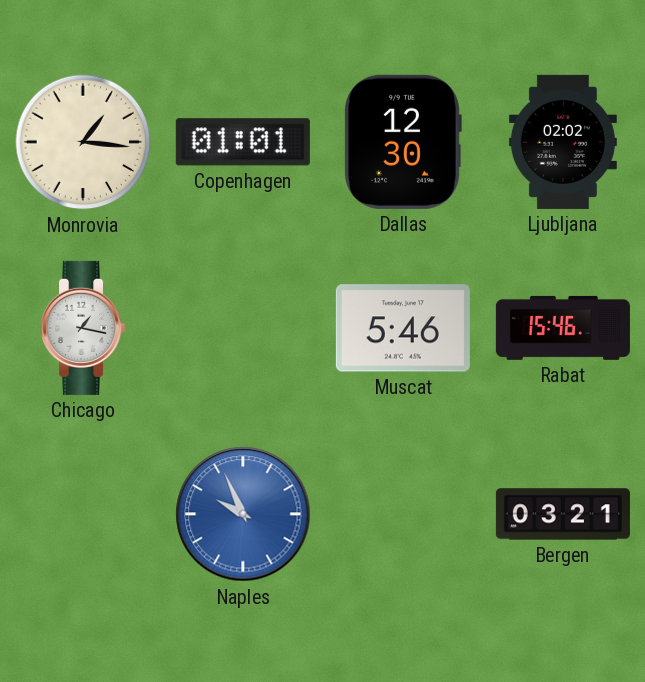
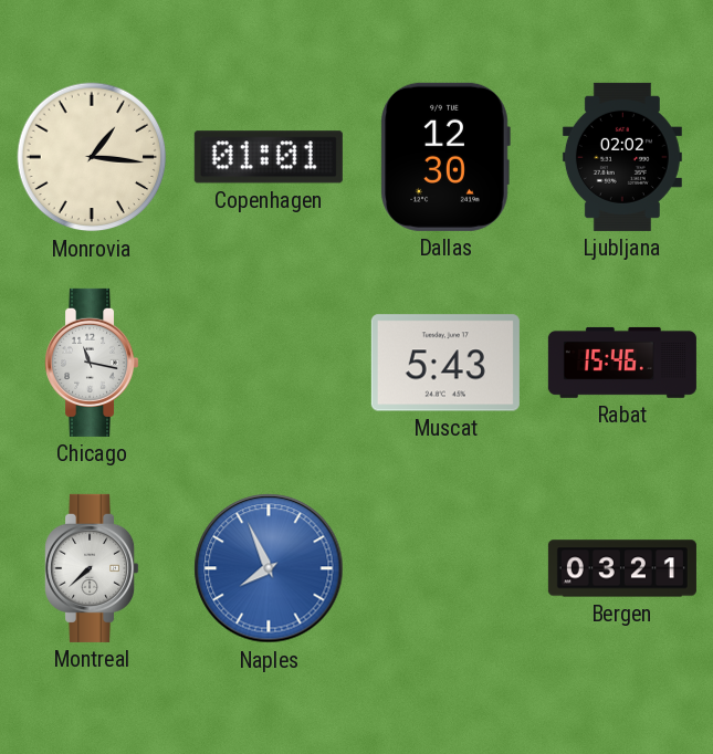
Chicago: 1:17 -> 11:17
Muscat: 5:46 -> 5:43
Montreal: none -> 7:38
Naples: 9:56 -> 7:56
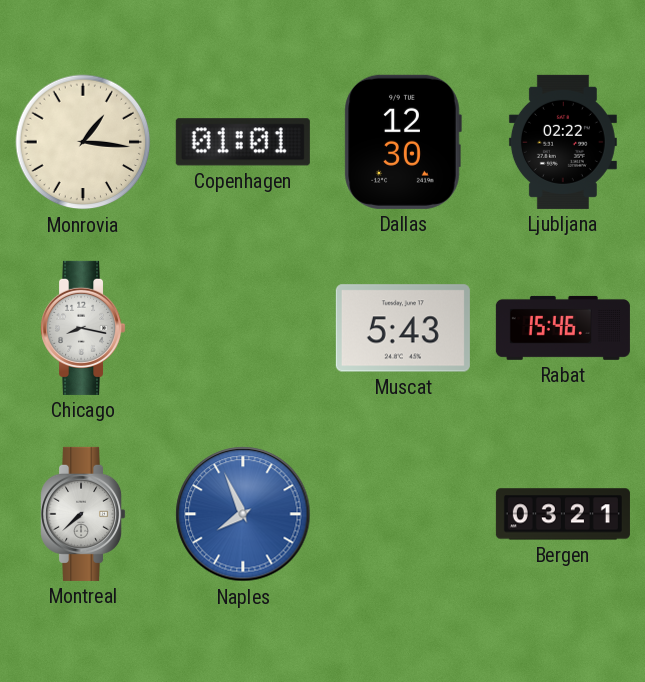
Ljubljana: 02:02 -> 02:22
Chicago: 11:17 -> 8:17
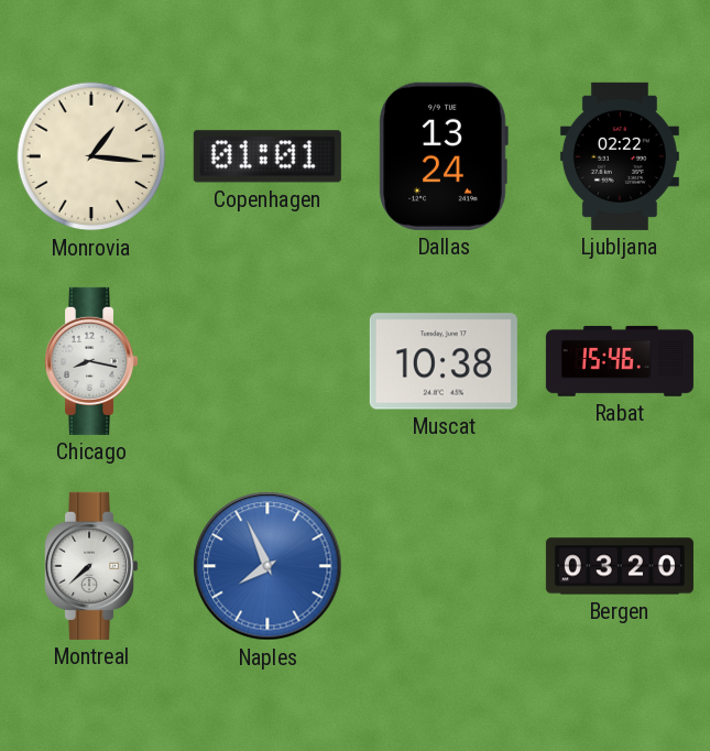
Dallas: 12:30 -> 13:24
Muscat: 5:43 -> 10:38
Bergen: 03:21 -> 03:20
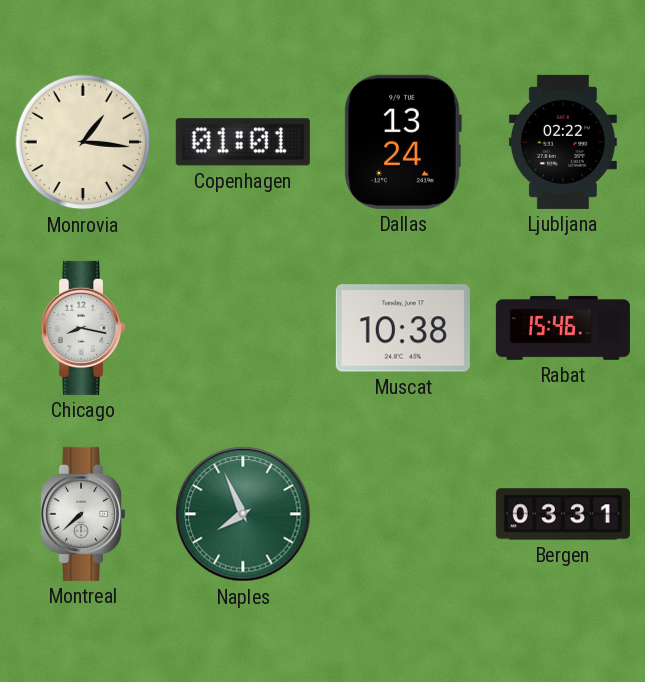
Naples dial: blue -> green
Bergen: 03:20 -> 03:31
